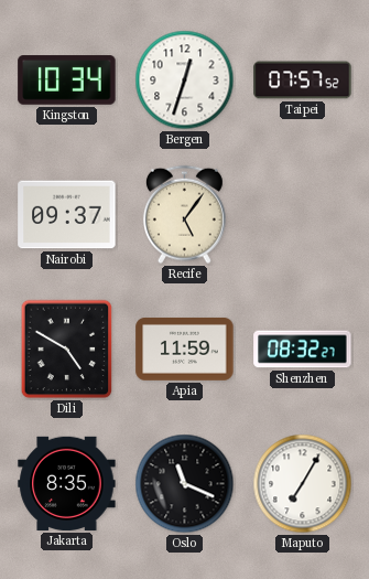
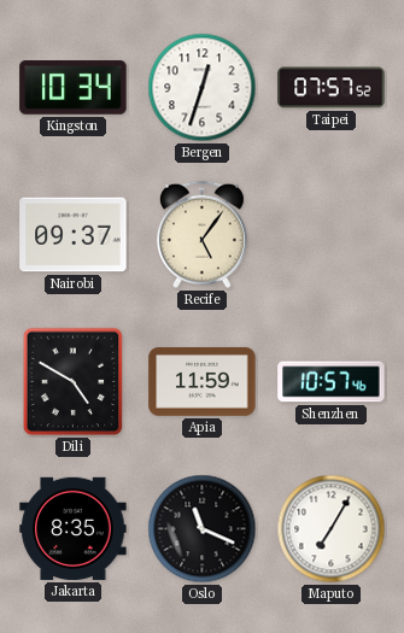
Shenzhen: 08:32 -> 10:57
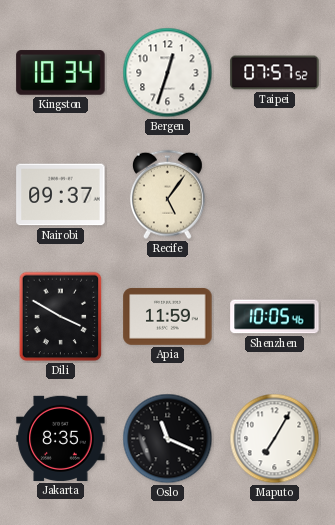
Dili: 4:50 -> 3:50
Shenzhen: 10:57 -> 10:05
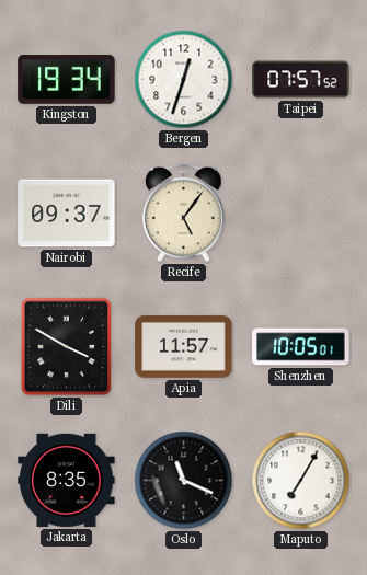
Kingston: 10:34 -> 19:34
Apia: 11:59 -> 11:57
Shenzhen: 10:05:46 -> 10:05:01
